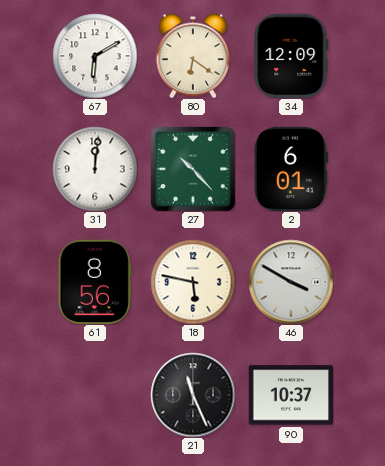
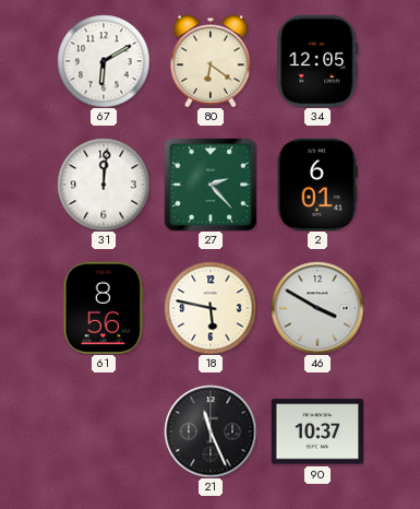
34: 12:09 -> 12:05
27: 10:23 -> 2:23
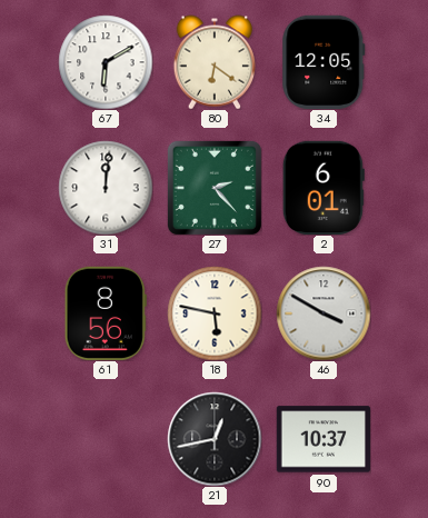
21: 11:26 -> 12:43
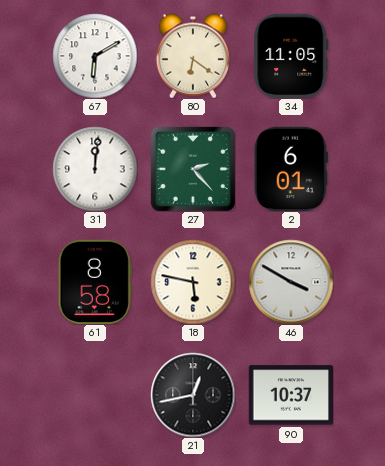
34: 12:05 -> 11:05
61: 8:56 -> 8:58
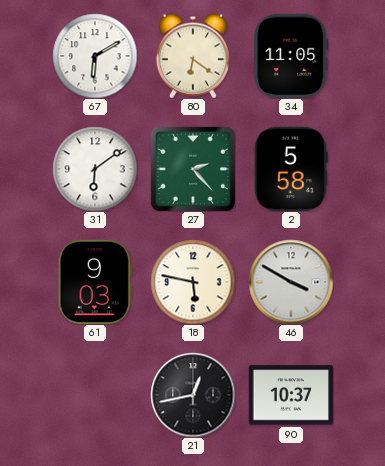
31: 12:01 -> 6:09
2: 6:01 -> 5:58
61: 8:58 -> 9:03
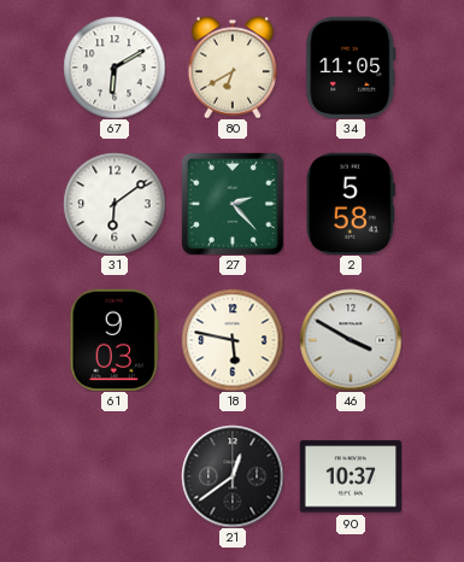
80: 6:21 -> 6:40
21: 12:43 -> 12:39
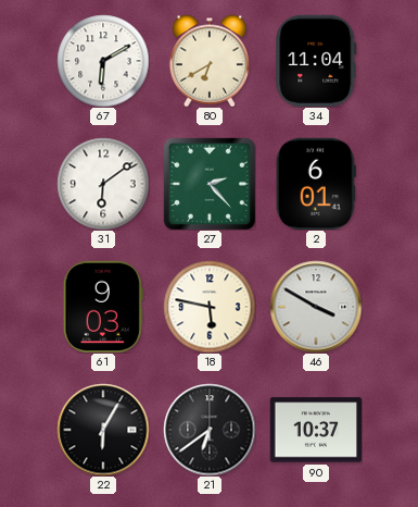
34: 11:05 -> 11:04
2: 5:58 -> 6:01
22: none -> 6:05
21: 12:39 -> 6:39
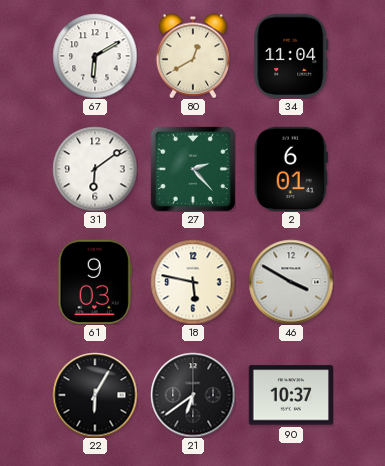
80: 6:40 -> 12:40
